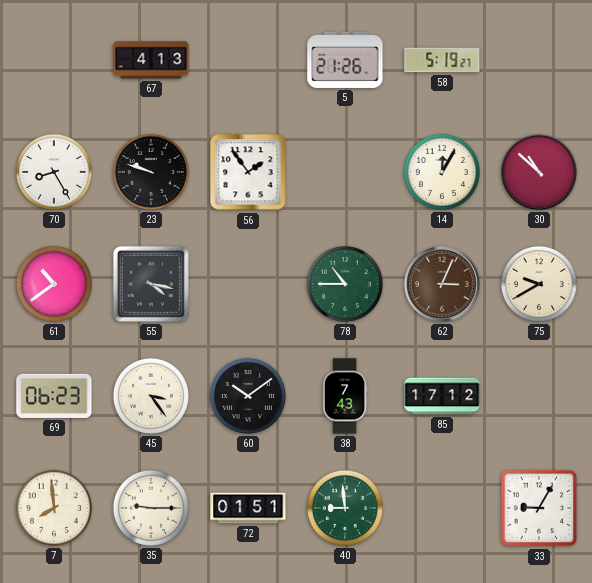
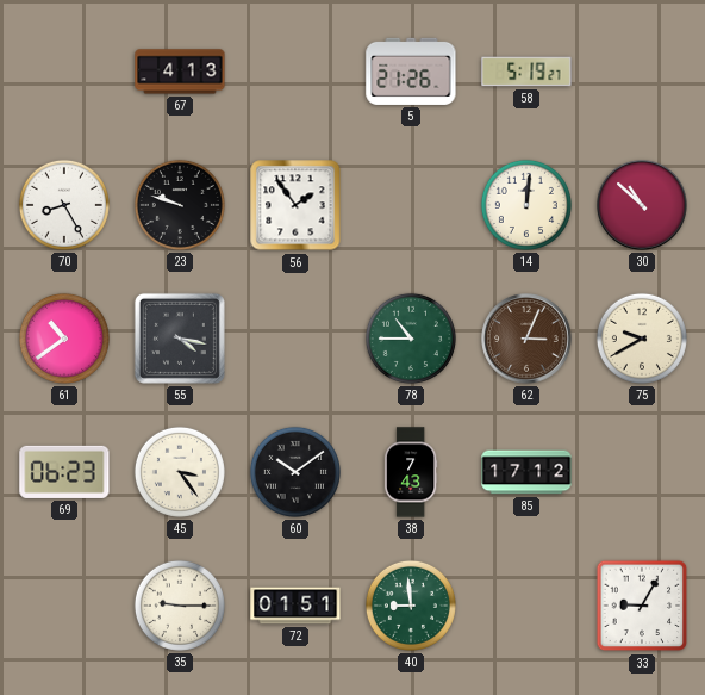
14: 12:05 -> 12:01
7: 7:59 -> none
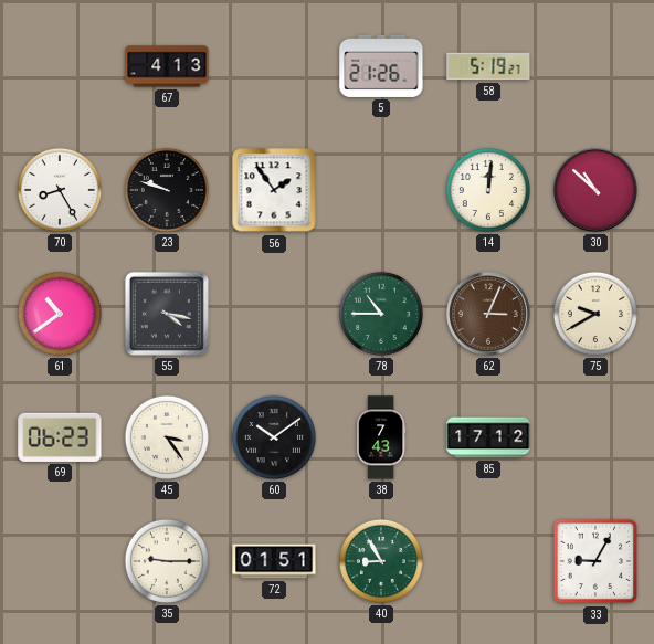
40: 8:59 -> 8:55
